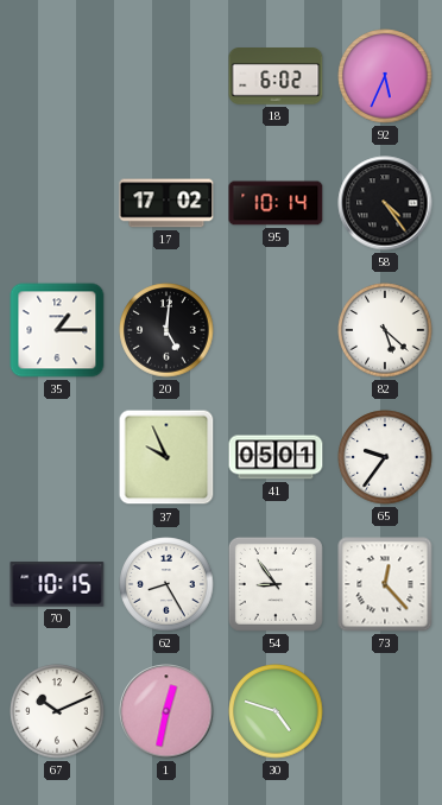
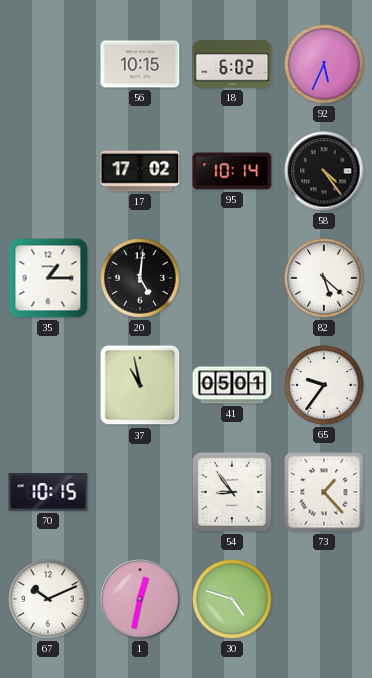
56: none -> 10:15
37: 9:56 -> 10:58
62: 8:25 -> none
73: 12:23 -> 1:23
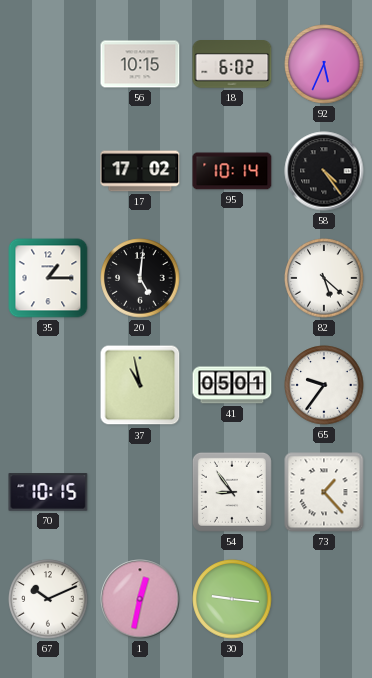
30: 4:48 -> 9:16
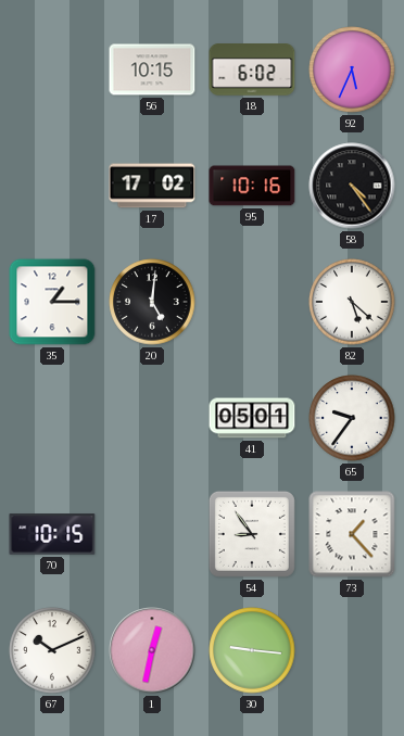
95: 10:14 -> 10:16
37: 10:58 -> none
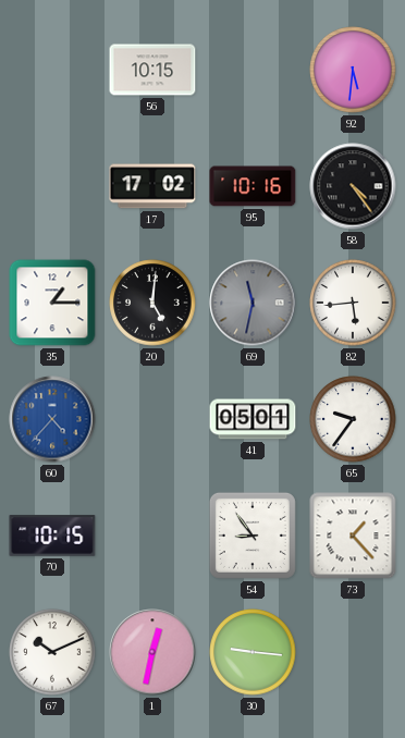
18: 6:02 -> none
92: 5:34 -> 5:31
69: none -> 11:32
82: 5:22 -> 5:44
60: none -> 4:37
